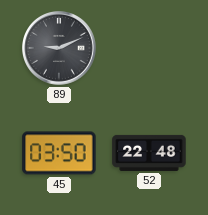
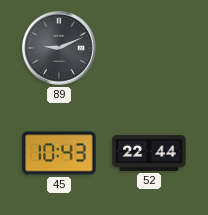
45: 03:50 -> 10:43
52: 22:48 -> 22:44
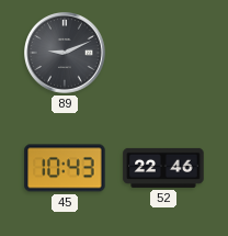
52: 22:44 -> 22:46
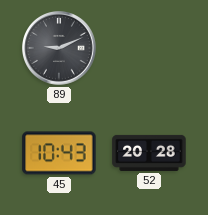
52: 22:46 -> 20:28
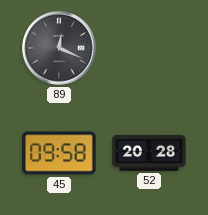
89: 9:11 -> 12:19
45: 10:43 -> 09:58
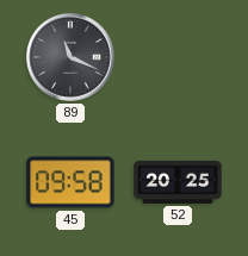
89: 12:19 -> 11:19
52: 20:28 -> 20:25
